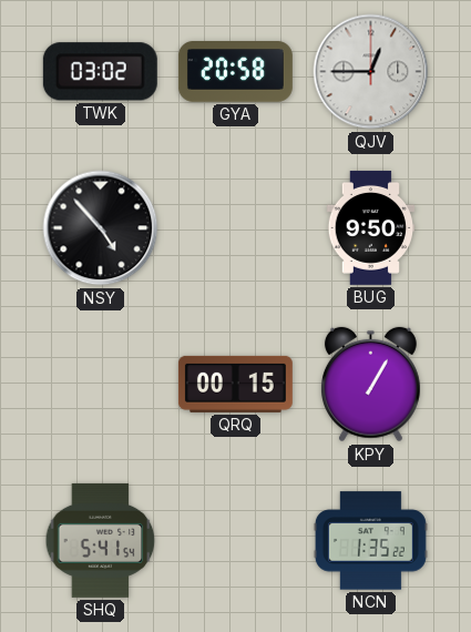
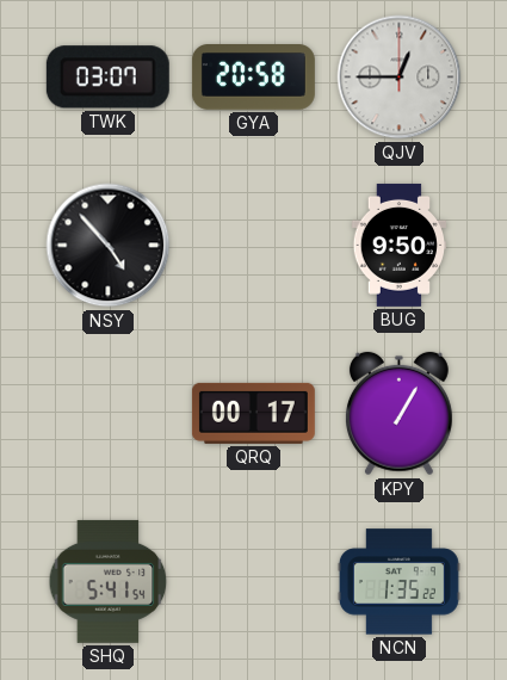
TWK: 03:02 -> 03:07
QRQ: 00:15 -> 00:17
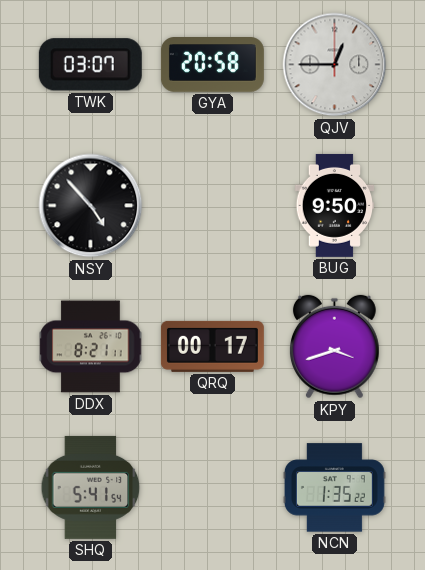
DDX: none -> 8:21
KPY: 1:05 -> 3:42
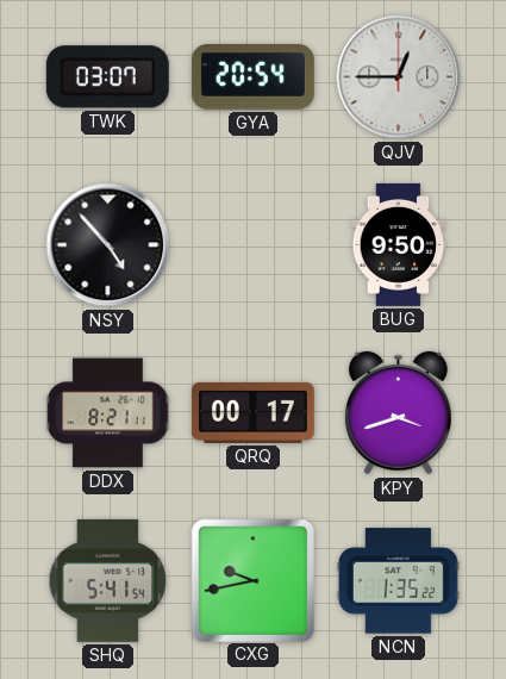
GYA: 20:58 -> 20:54
CXG: none -> 9:43
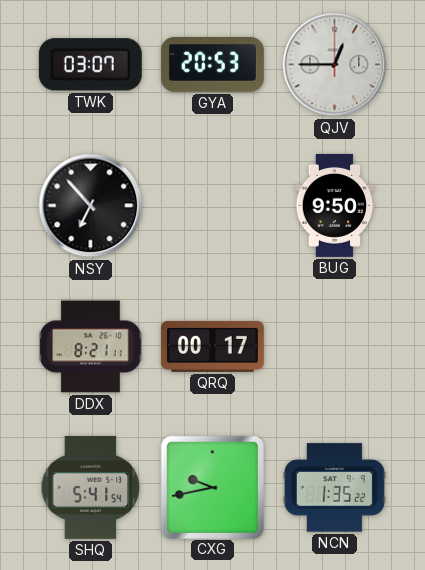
GYA: 20:54 -> 20:53
NSY: 4:53 -> 6:53
KPY: 3:42 -> none
